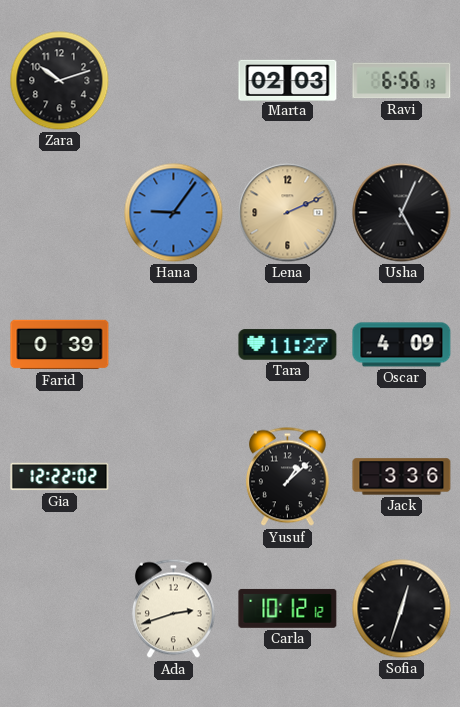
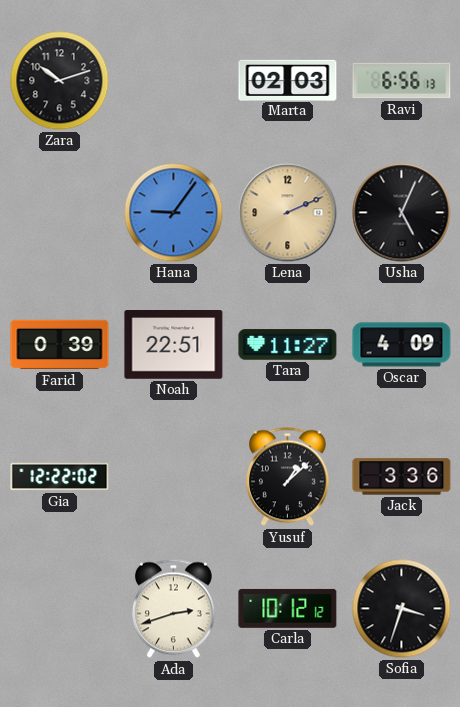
Noah: none -> 22:51
Sofia: 12:33 -> 3:33
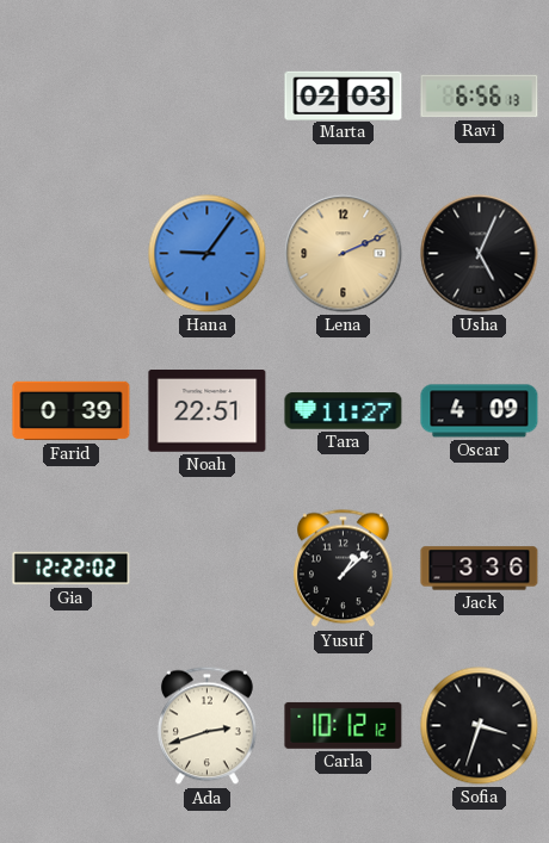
Zara: 10:12 -> none
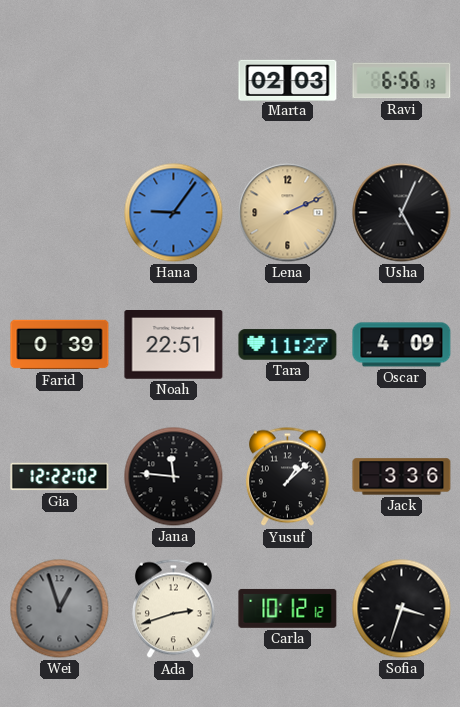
Jana: none -> 11:46
Wei: none -> 12:57
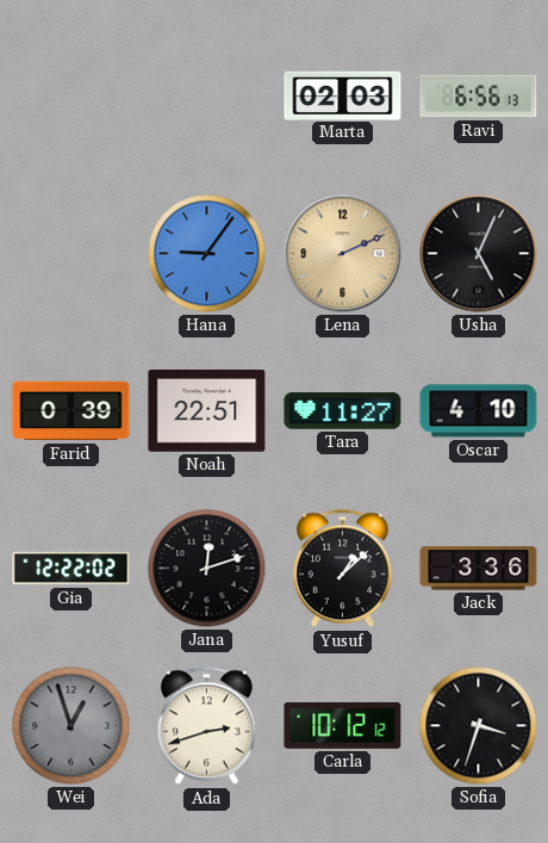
Oscar: 4:09 -> 4:10
Jana: 11:46 -> 12:12
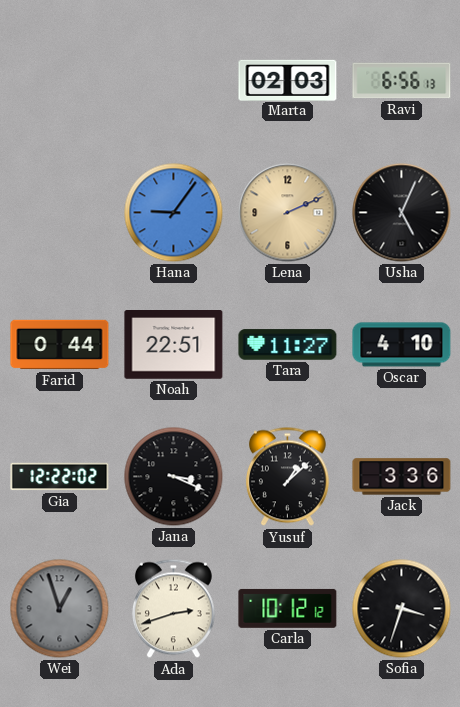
Farid: 0:39 -> 0:44
Jana: 12:12 -> 3:19
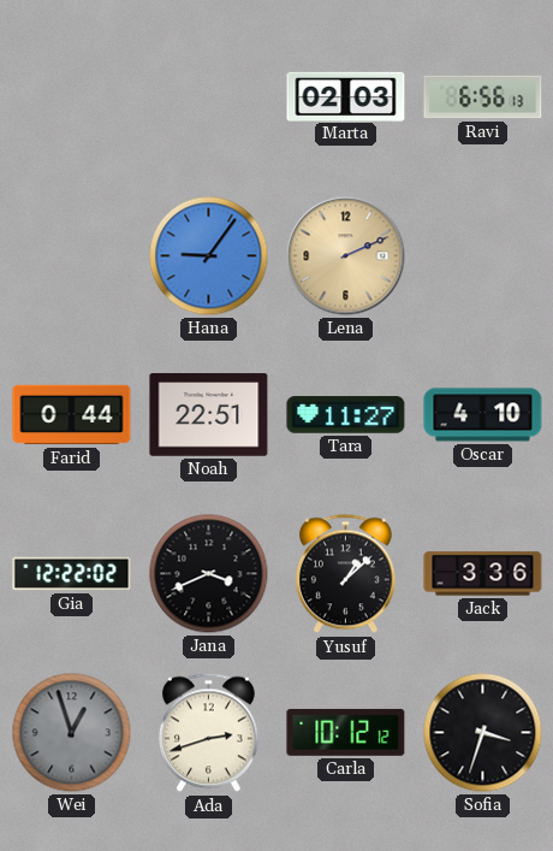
Usha: 5:04 -> none
Jana: 3:19 -> 3:41
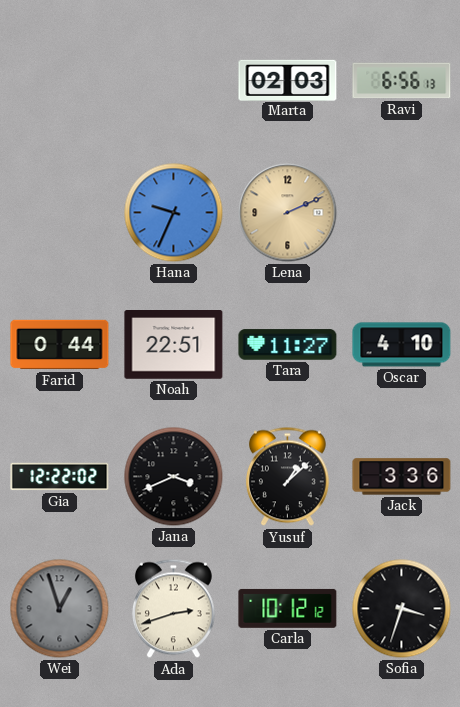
Hana: 9:06 -> 9:34
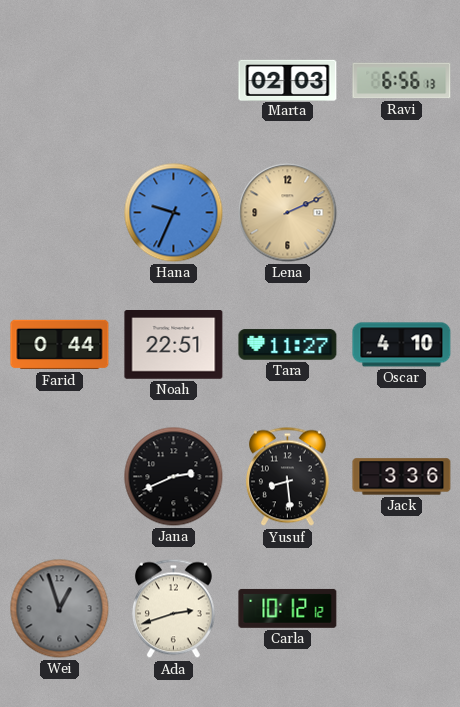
Gia: 12:22 -> none
Jana: 3:41 -> 2:41
Yusuf: 1:08 -> 8:29
Sofia: 3:33 -> none
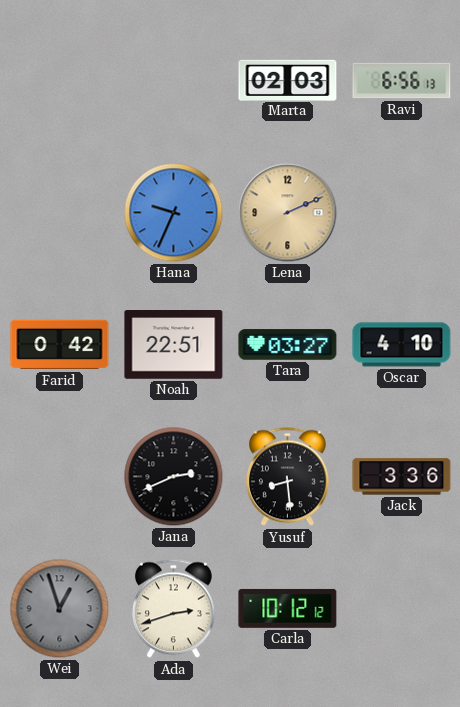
Farid: 0:44 -> 0:42
Tara: 11:27 -> 03:27
